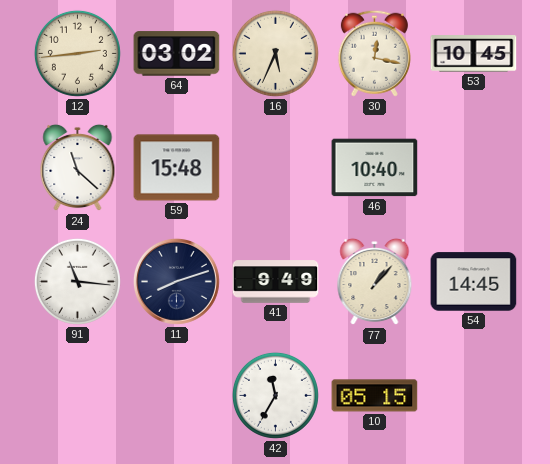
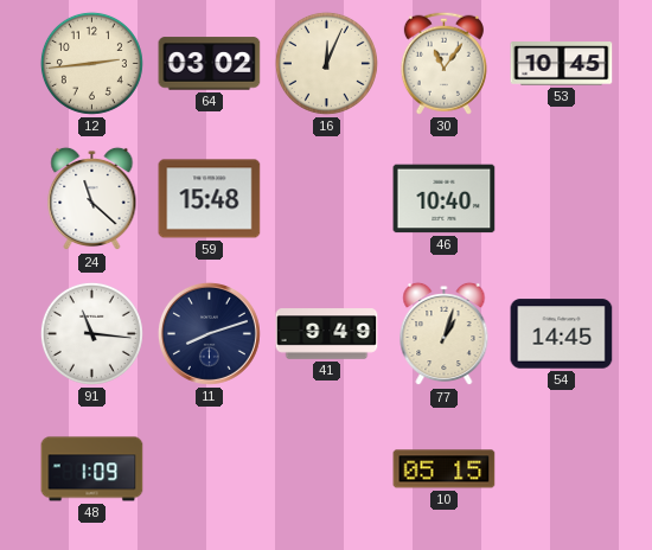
16: 5:34 -> 12:04
30: 12:17 -> 11:06
77: 1:07 -> 1:03
48: none -> 1:09
42: 11:35 -> none
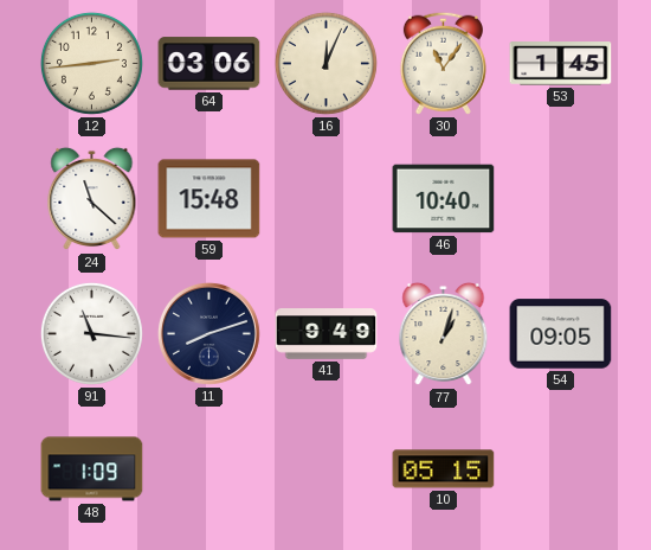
64: 03:02 -> 03:06
53: 10:45 -> 1:45
54: 14:45 -> 09:05
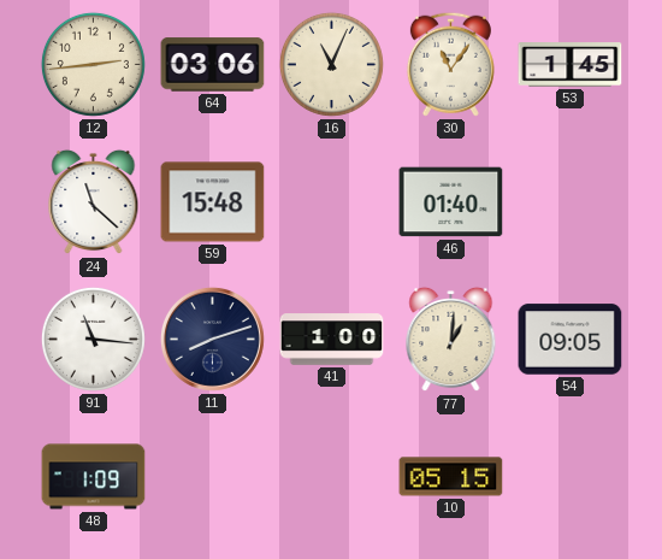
16: 12:04 -> 11:04
46: 10:40 -> 01:40
41: 9:49 -> 1:00
77: 1:03 -> 1:01
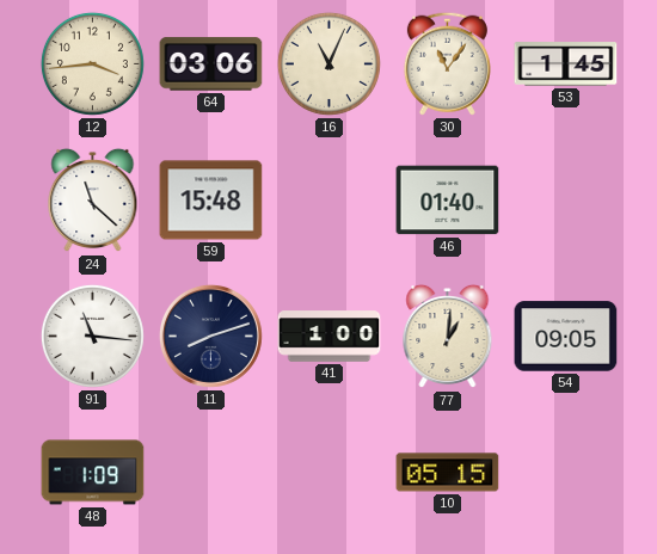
12: 2:44 -> 3:44
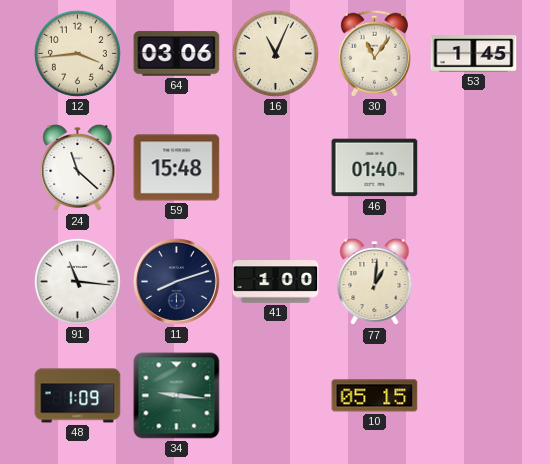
54: 09:05 -> none
34: none -> 9:16
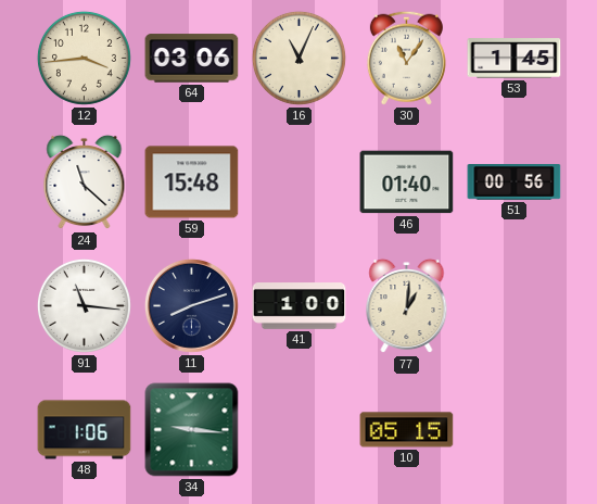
51: none -> 00:56
48: 1:09 -> 1:06
